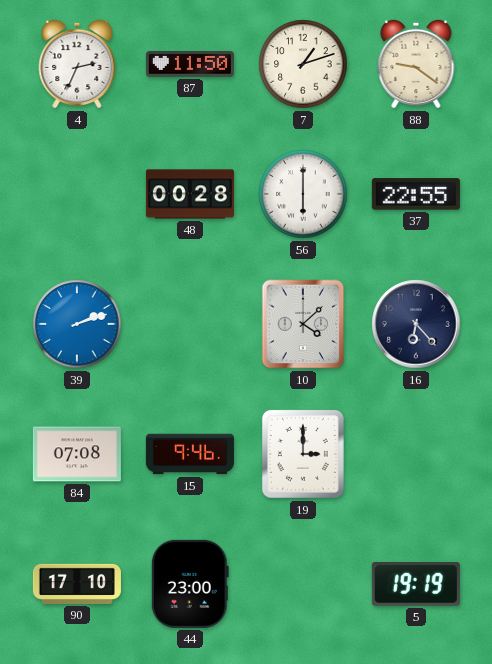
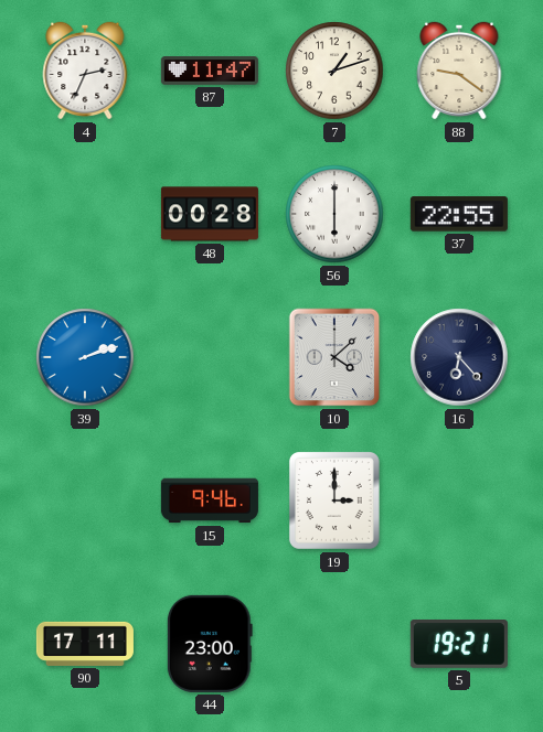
87: 11:50 -> 11:47
84: 07:08 -> none
90: 17:10 -> 17:11
5: 19:19 -> 19:21
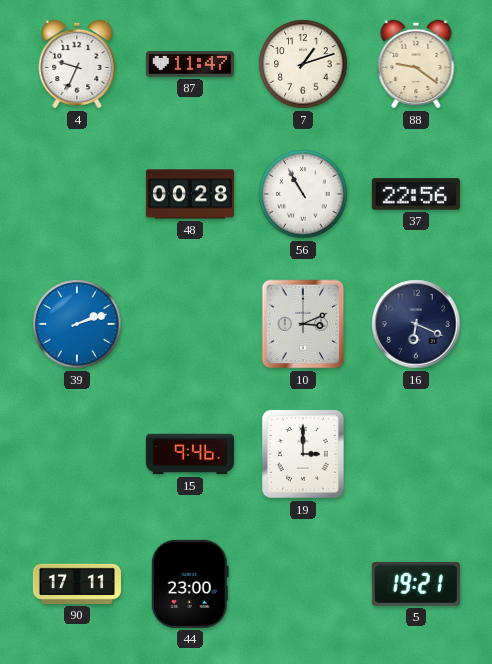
4: 2:34 -> 9:34
56: 6:00 -> 10:55
37: 22:55 -> 22:56
10: 4:08 -> 3:11
16: 6:23 -> 6:19
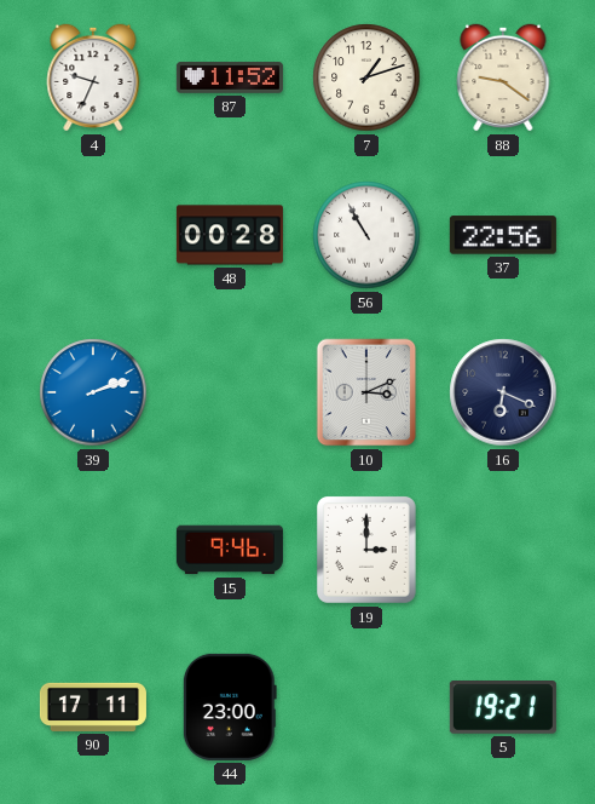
87: 11:47 -> 11:52
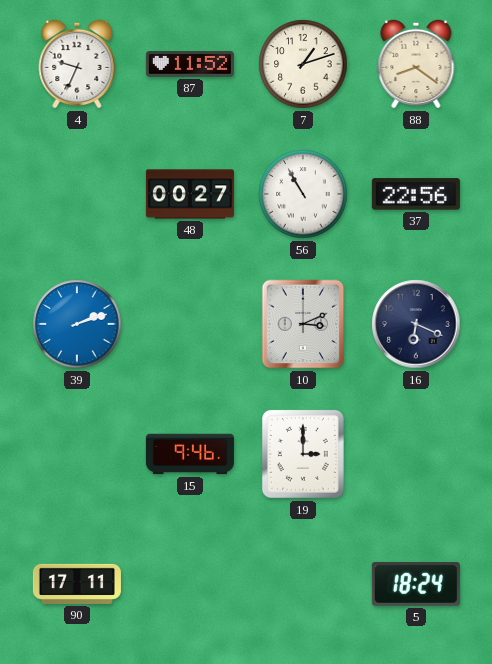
88: 9:21 -> 8:21
48: 00:28 -> 00:27
44: 23:00 -> none
5: 19:21 -> 18:24
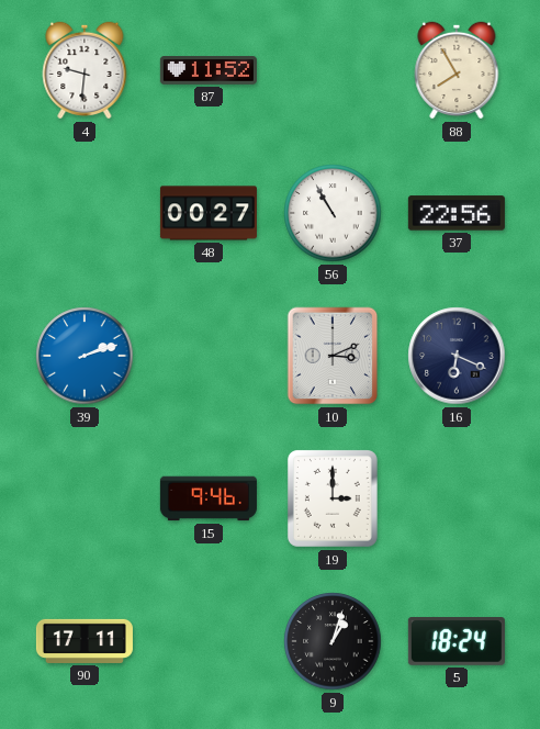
4: 9:34 -> 9:31
7: 1:12 -> none
88: 8:21 -> 7:55
9: none -> 1:03
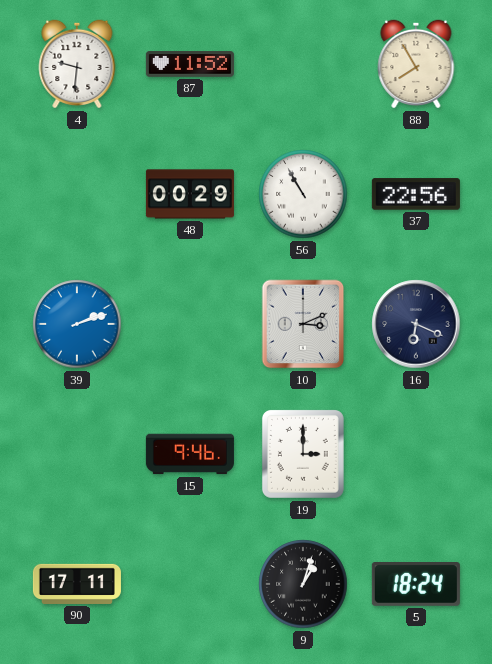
48: 00:27 -> 00:29
